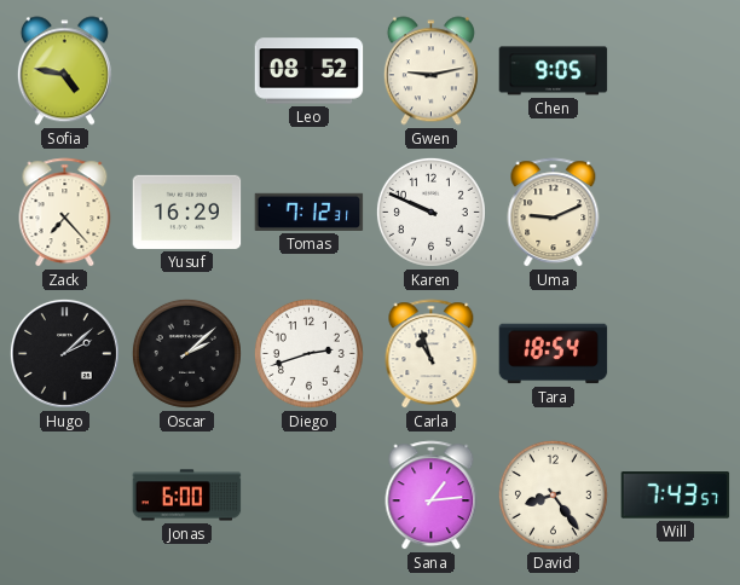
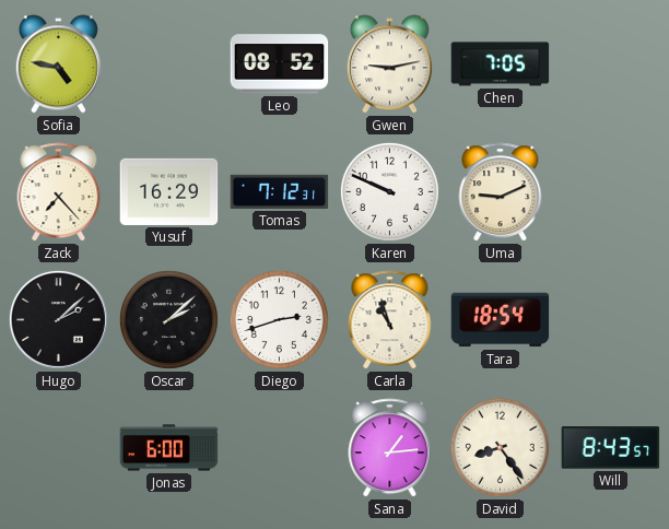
Chen: 9:05 -> 7:05
Will: 7:43 -> 8:43
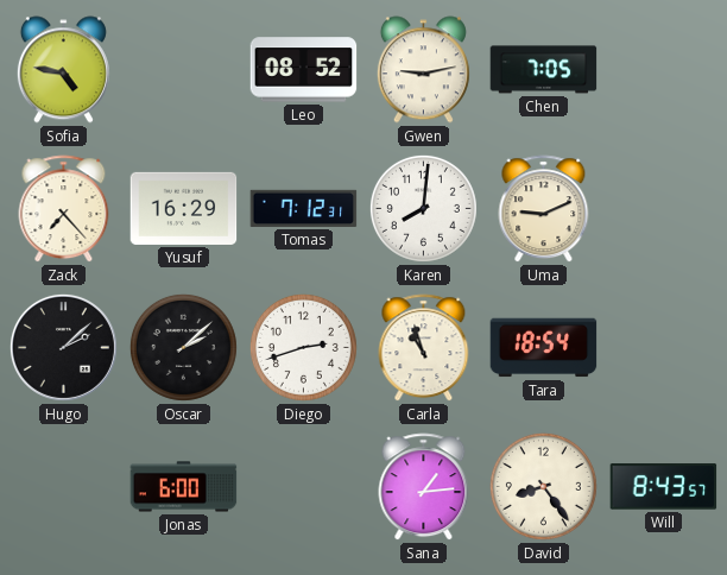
Karen: 9:49 -> 8:01
